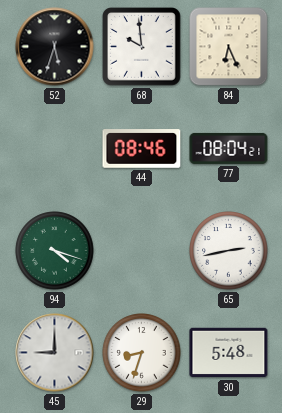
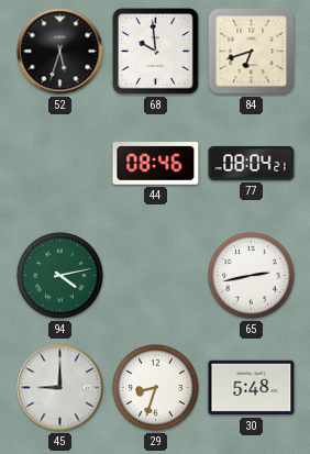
84: 6:26 -> 6:42
94: 4:18 -> 4:13
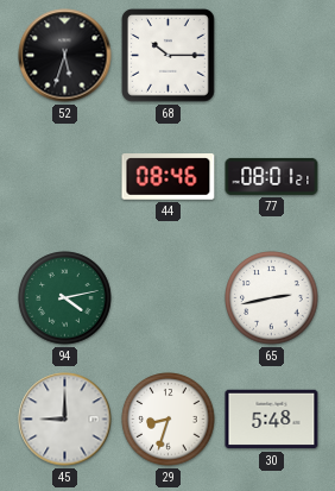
68: 9:59 -> 10:15
84: 6:42 -> none
77: 08:04 -> 08:01
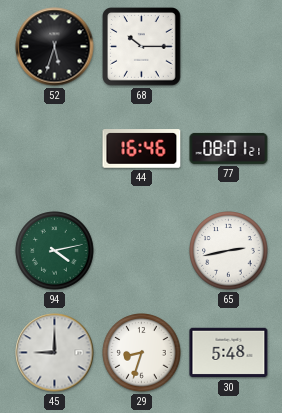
44: 08:46 -> 16:46
